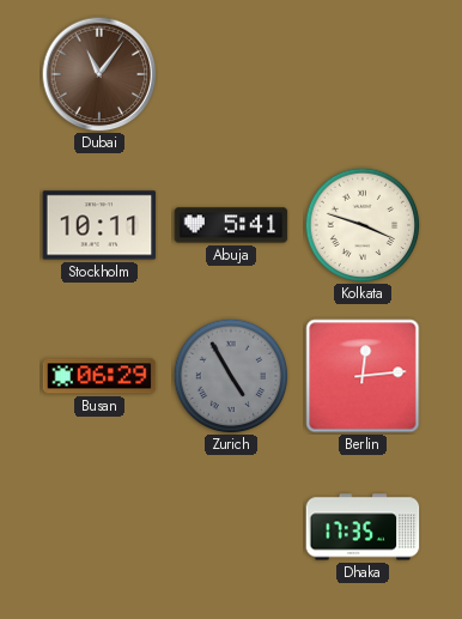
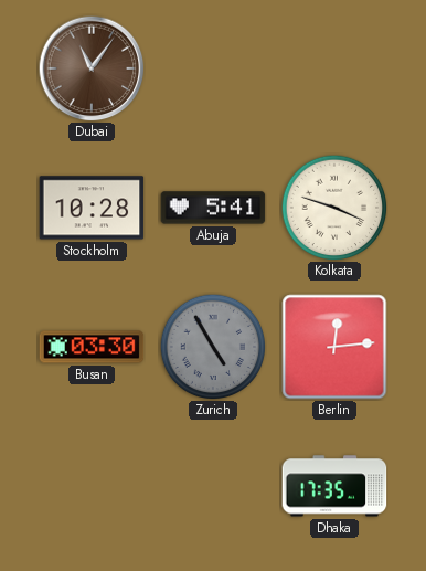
Stockholm: 10:11 -> 10:28
Busan: 06:29 -> 03:30
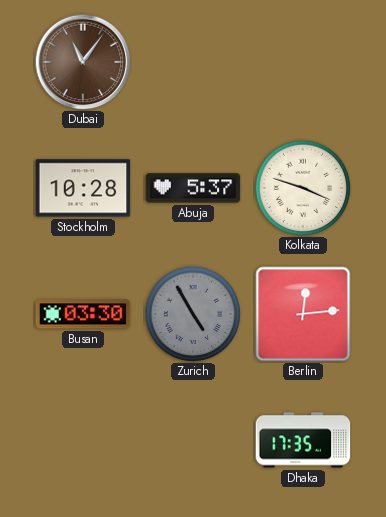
Abuja: 5:41 -> 5:37
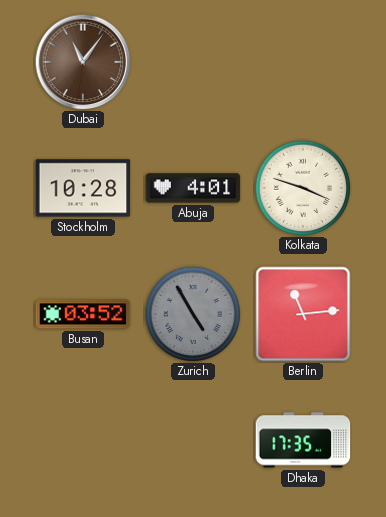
Abuja: 5:37 -> 4:01
Busan: 03:30 -> 03:52
Berlin: 12:14 -> 11:14
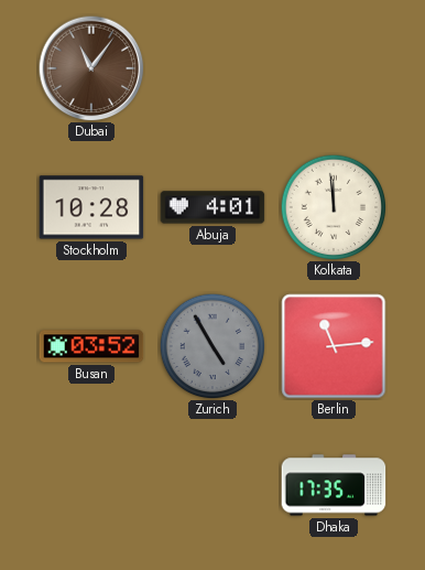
Kolkata: 3:48 -> 11:59
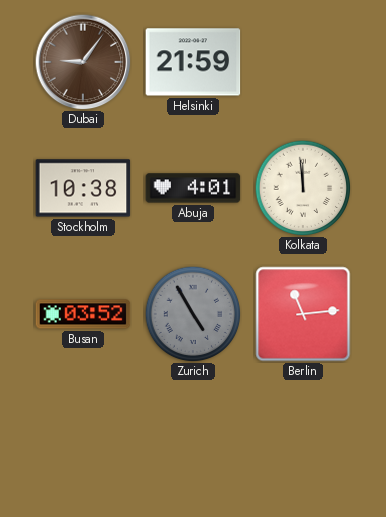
Dubai: 11:06 -> 9:06
Helsinki: none -> 21:59
Stockholm: 10:28 -> 10:38
Dhaka: 17:35 -> none
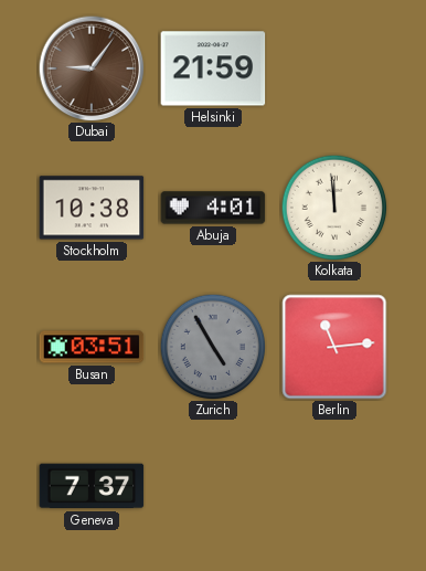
Busan: 03:52 -> 03:51
Geneva: none -> 7:37
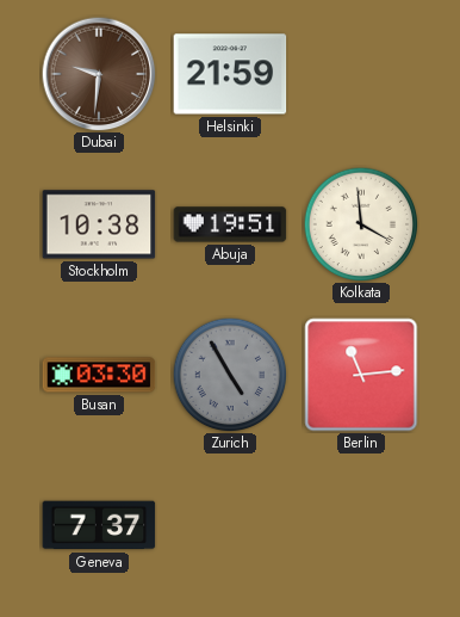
Dubai: 9:06 -> 9:31
Abuja: 4:01 -> 19:51
Kolkata: 11:59 -> 3:59
Busan: 03:51 -> 03:30
